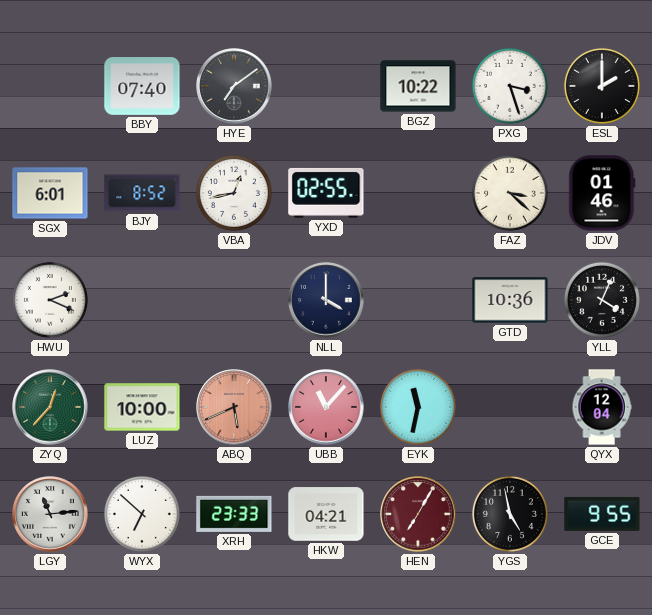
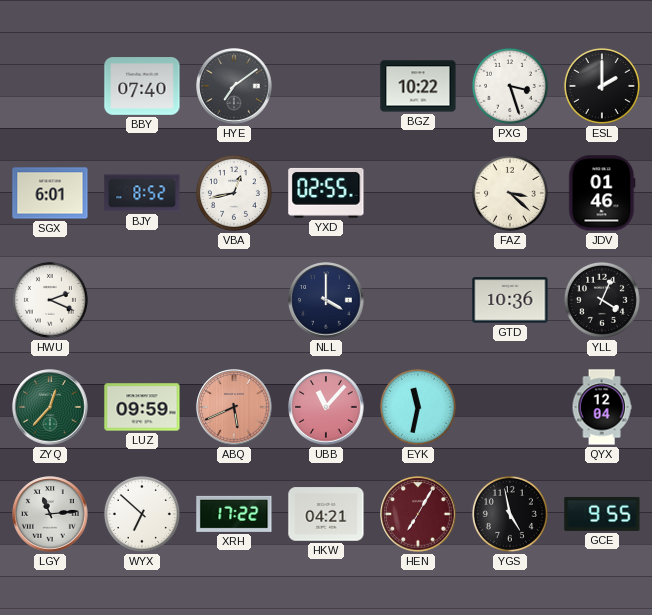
LUZ: 10:00 -> 09:59
XRH: 23:33 -> 17:22
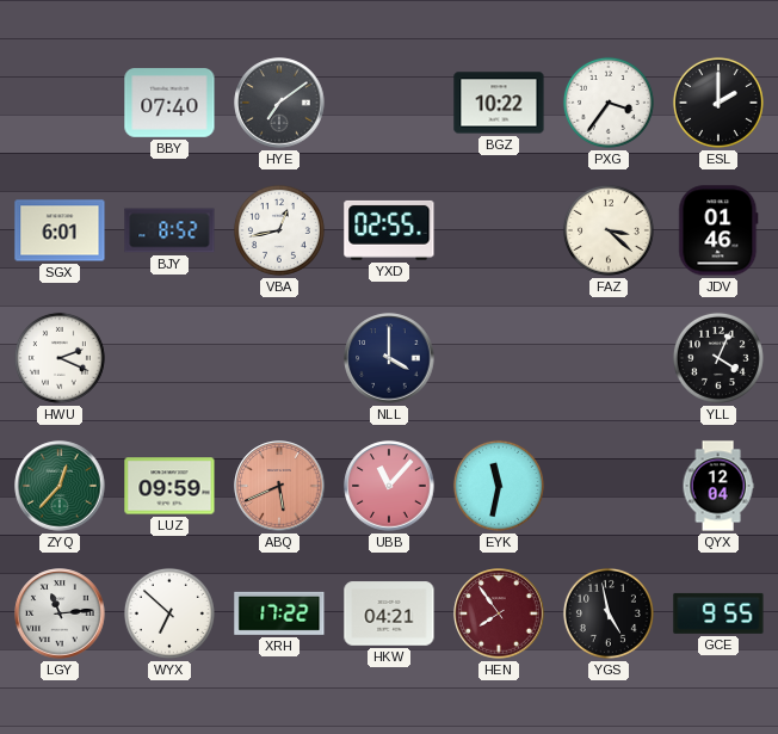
PXG: 3:27 -> 3:36
GTD: 10:36 -> none
HEN: 7:05 -> 7:54
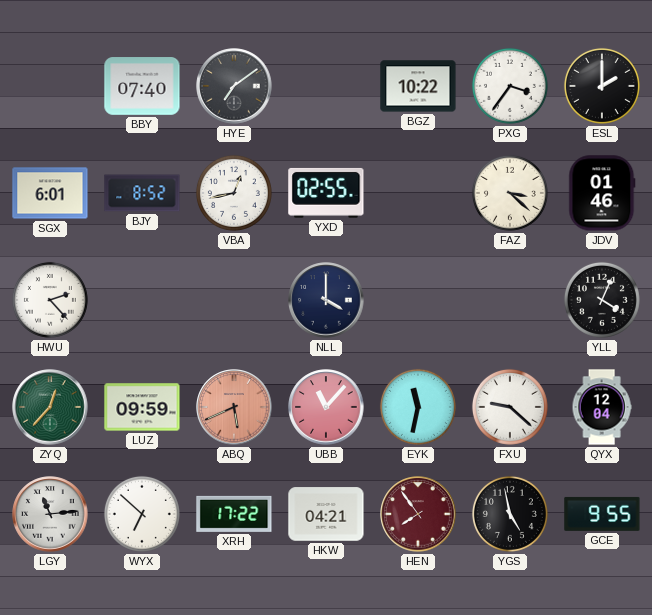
HWU: 2:19 -> 2:23
FXU: none -> 9:22
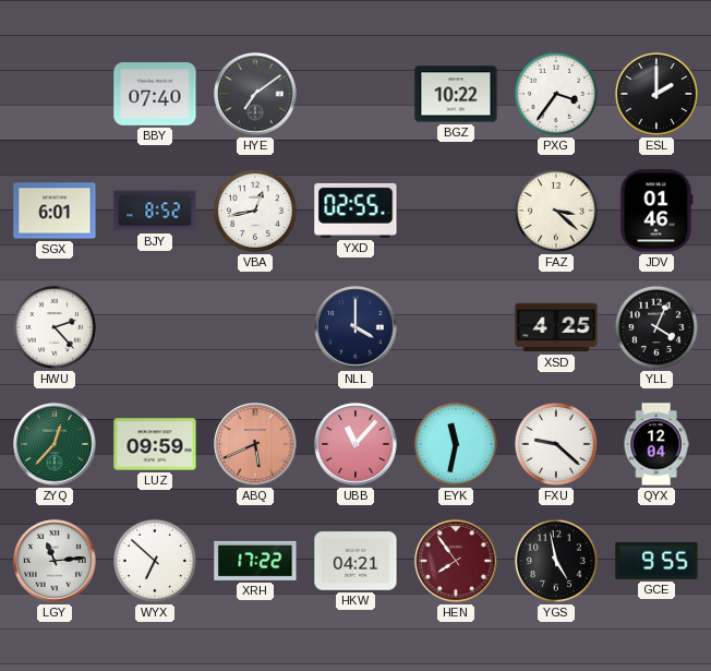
XSD: none -> 4:25
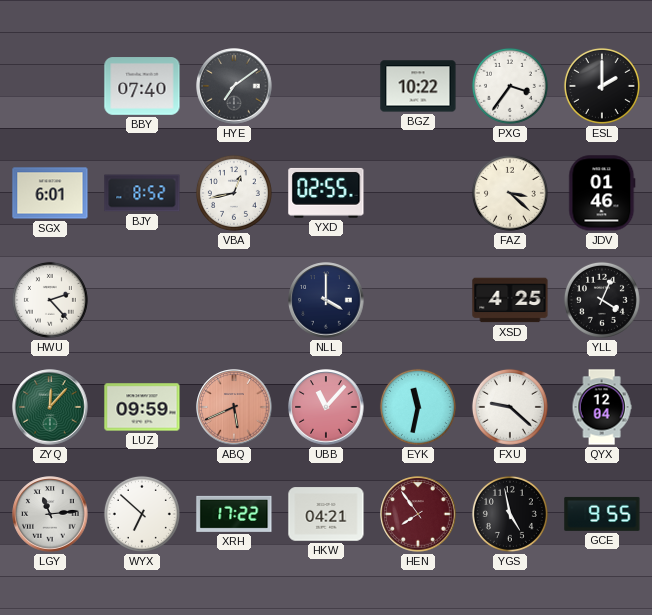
ZYQ: 12:37 -> 12:07
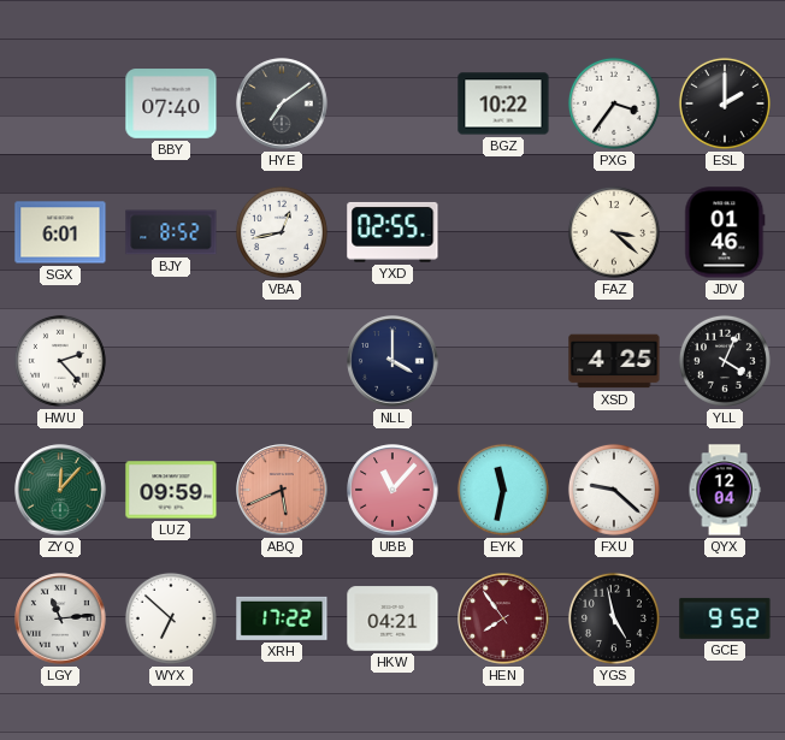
GCE: 9:55 -> 9:52
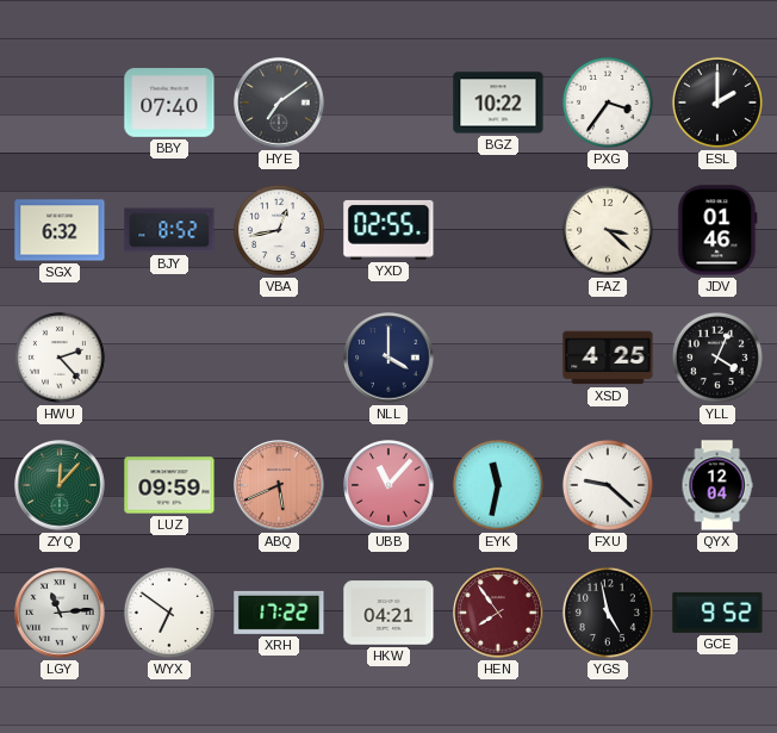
SGX: 6:01 -> 6:32
WYX: 6:52 -> 6:51
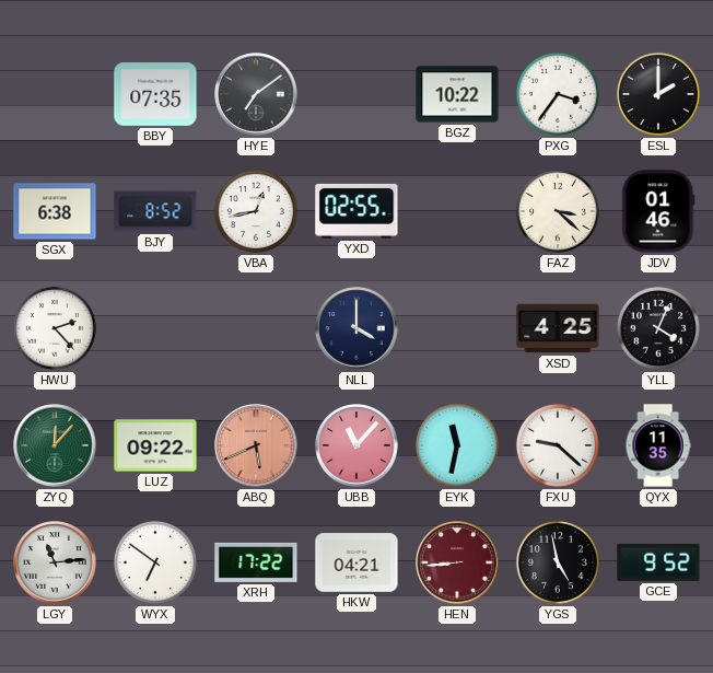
BBY: 07:40 -> 07:35
SGX: 6:32 -> 6:38
LUZ: 09:59 -> 09:22
QYX: 12:04 -> 11:35
HEN: 7:54 -> 8:44
